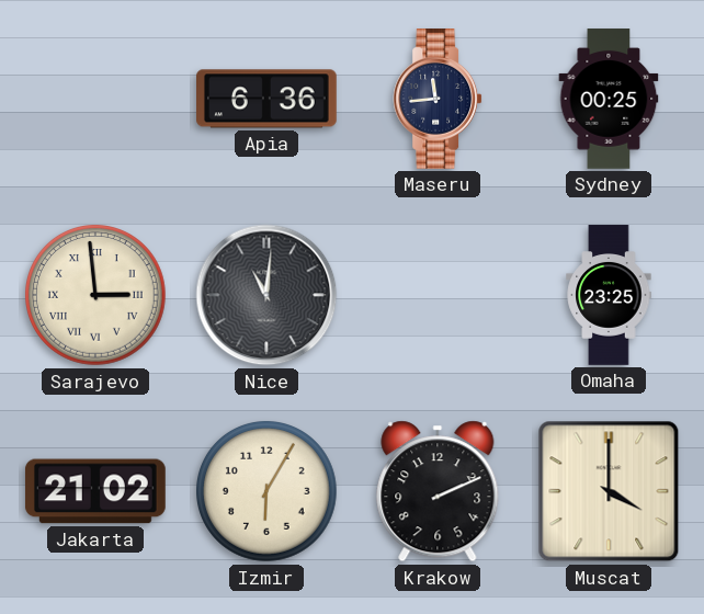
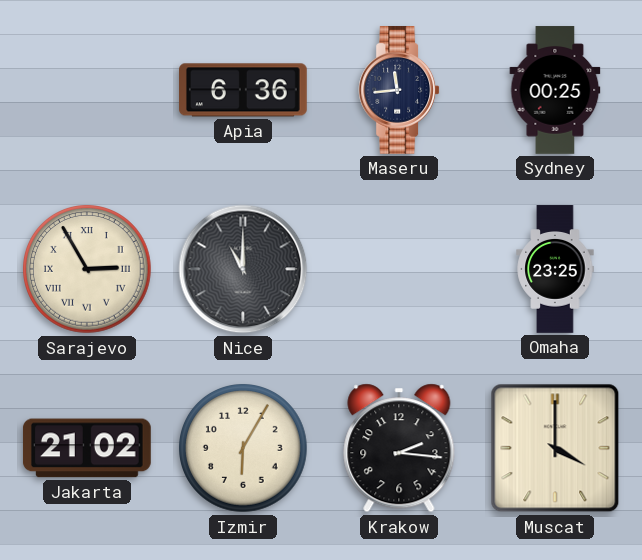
Sarajevo: 2:59 -> 2:55
Nice: 11:01 -> 11:00
Krakow: 2:11 -> 2:16
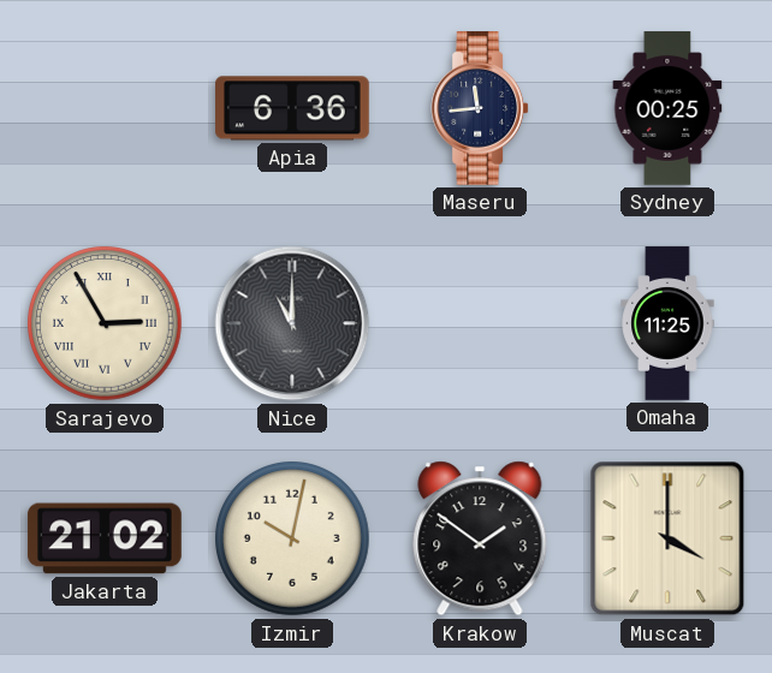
Omaha: 23:25 -> 11:25
Izmir: 6:05 -> 10:02
Krakow: 2:16 -> 1:51
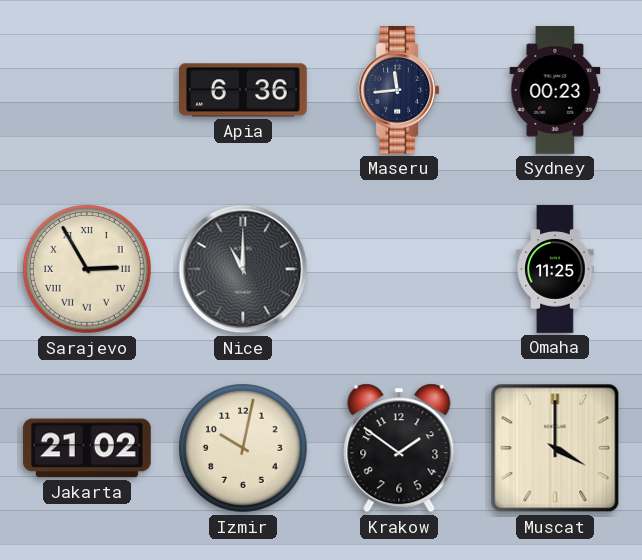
Sydney: 00:25 -> 00:23
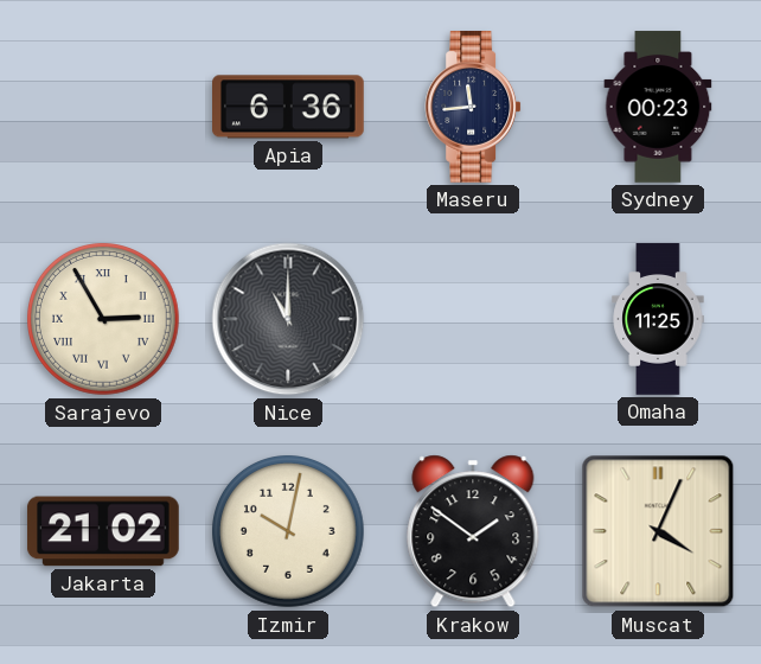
Muscat: 4:00 -> 4:04
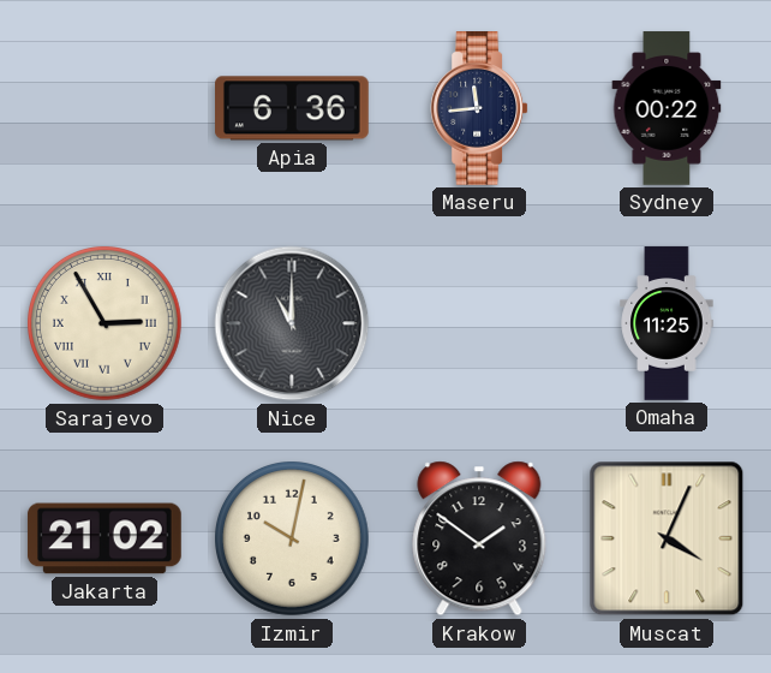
Sydney: 00:23 -> 00:22
